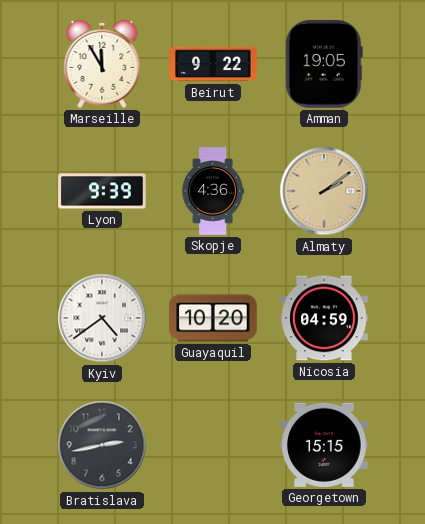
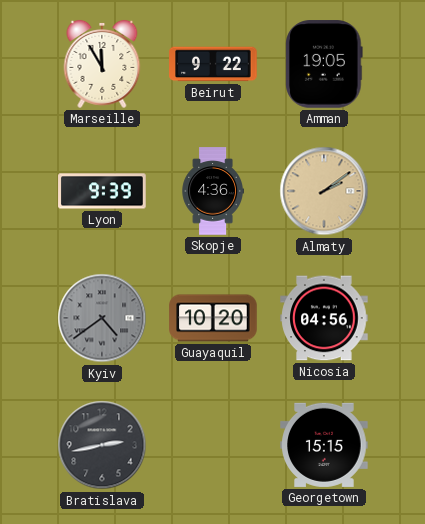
Kyiv dial: white -> grey
Nicosia: 04:59 -> 04:56
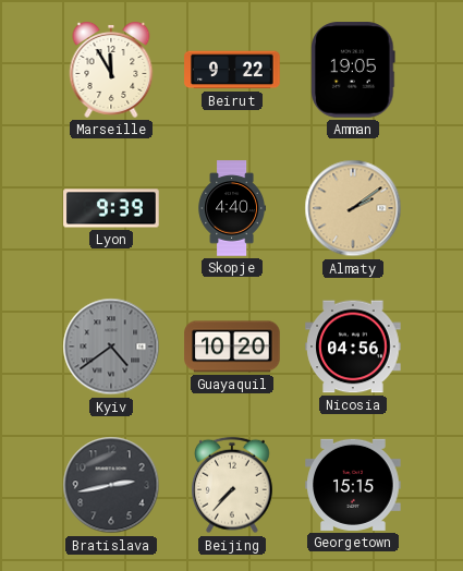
Skopje: 4:36 -> 4:40
Beijing: none -> 7:37
